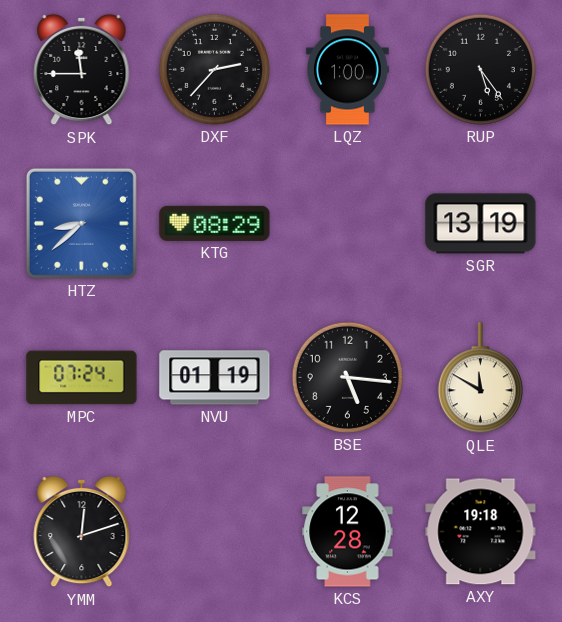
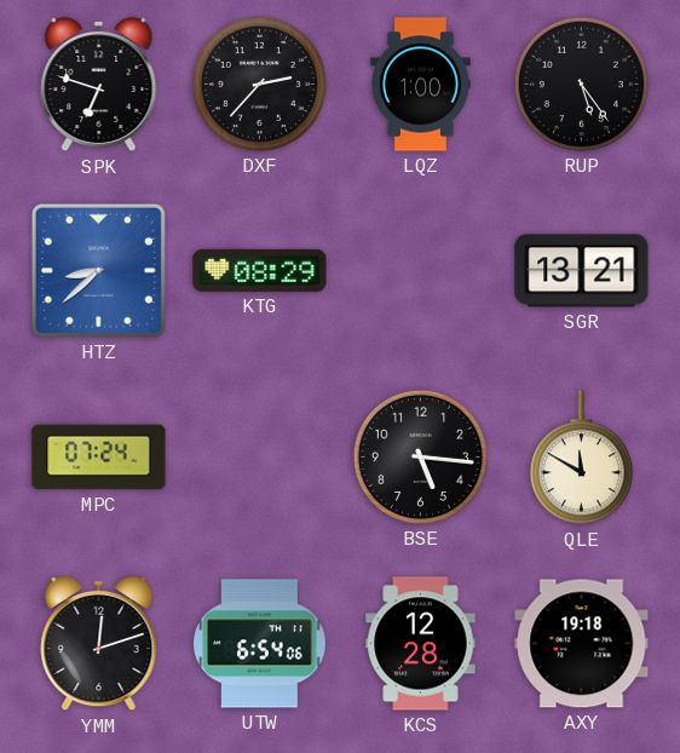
SPK: 11:45 -> 6:48
SGR: 13:19 -> 13:21
NVU: 01:19 -> none
UTW: none -> 6:54
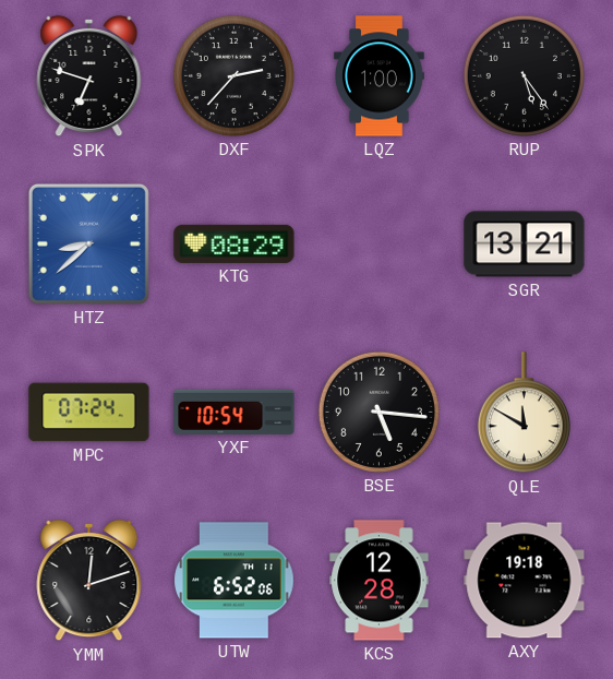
YXF: none -> 10:54
UTW: 6:54 -> 6:52
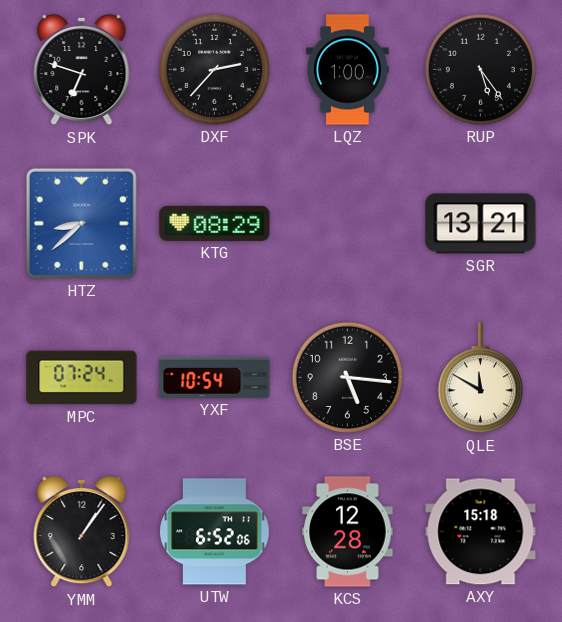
YMM: 12:12 -> 1:06
AXY: 19:18 -> 15:18
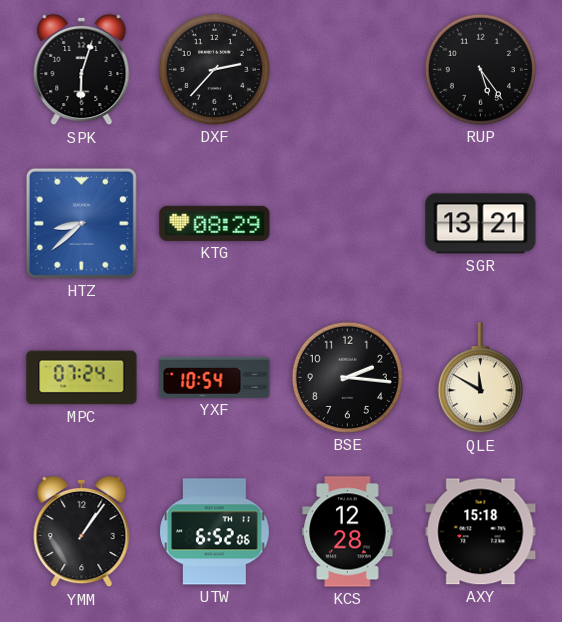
SPK: 6:48 -> 6:03
LQZ: 1:00 -> none
BSE: 5:16 -> 2:16
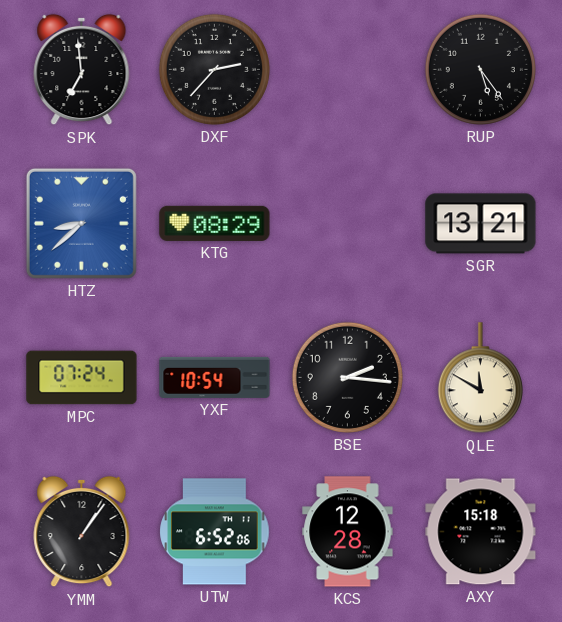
SPK: 6:03 -> 6:59
